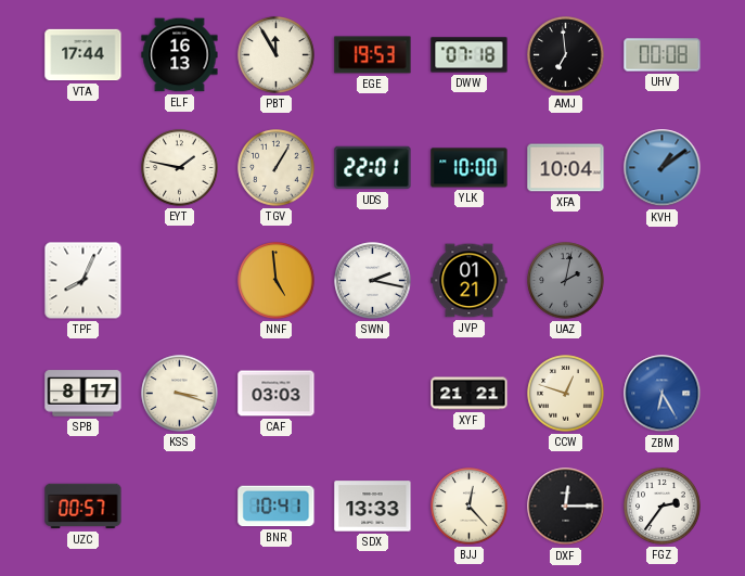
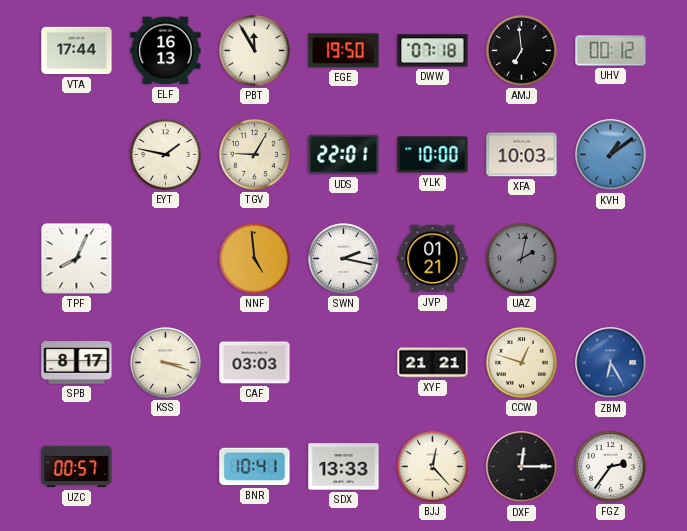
EGE: 19:53 -> 19:50
UHV: 00:08 -> 00:12
TGV: 1:05 -> 9:05
XFA: 10:04 -> 10:03
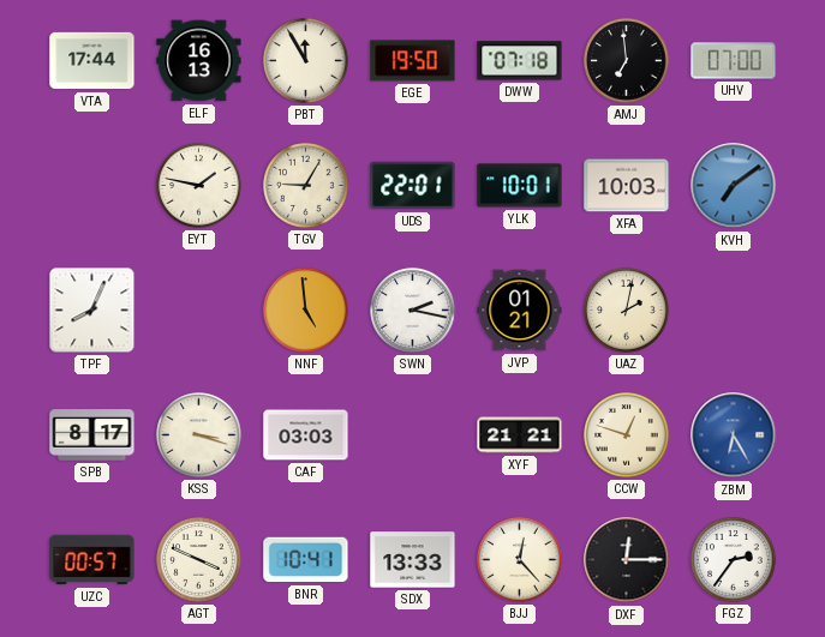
UHV: 00:12 -> 07:00
YLK: 10:00 -> 10:01
KVH: 1:09 -> 7:09
UAZ dial: grey -> cream
AGT: none -> 3:49
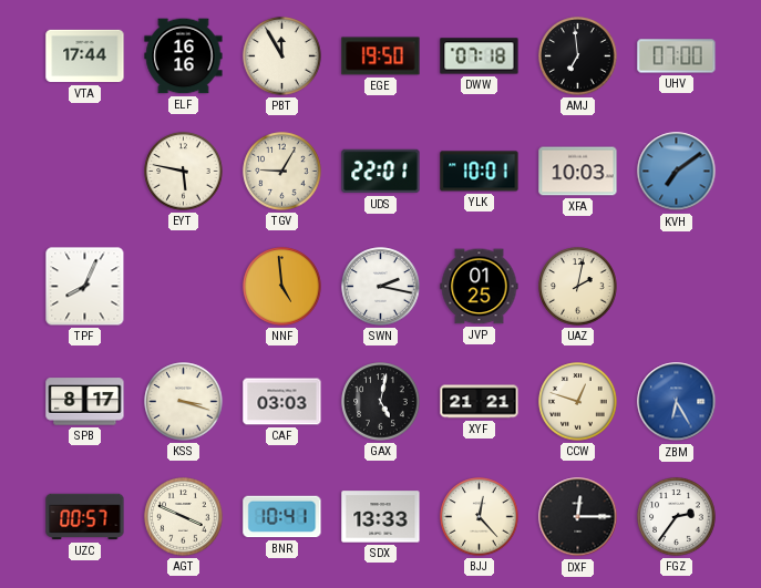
ELF: 16:13 -> 16:16
EYT: 1:47 -> 5:47
JVP: 01:21 -> 01:25
GAX: none -> 5:02
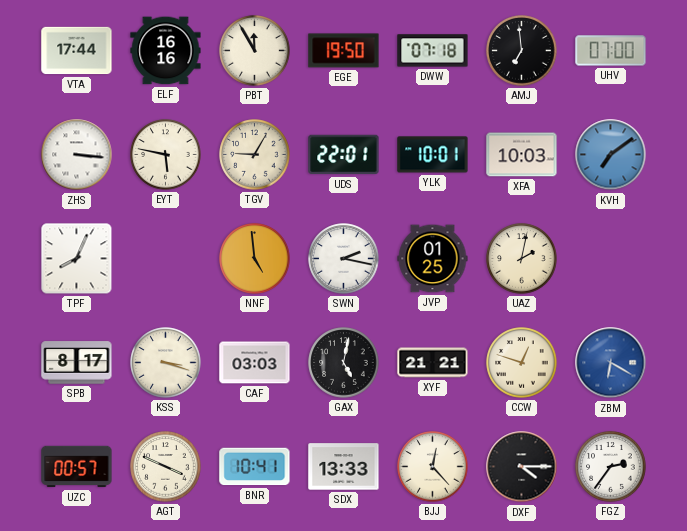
ZHS: none -> 3:16
ZBM: 6:25 -> 6:20
DXF: 12:15 -> 4:15
